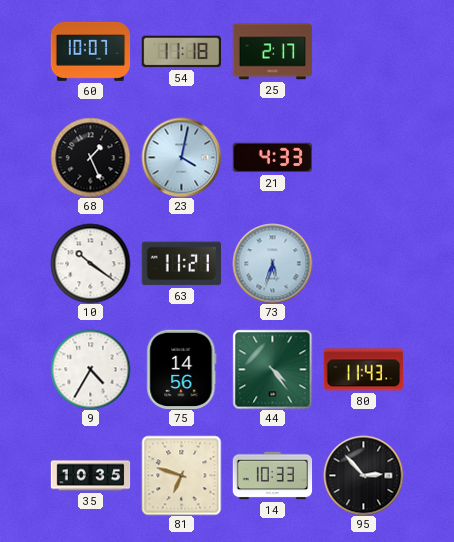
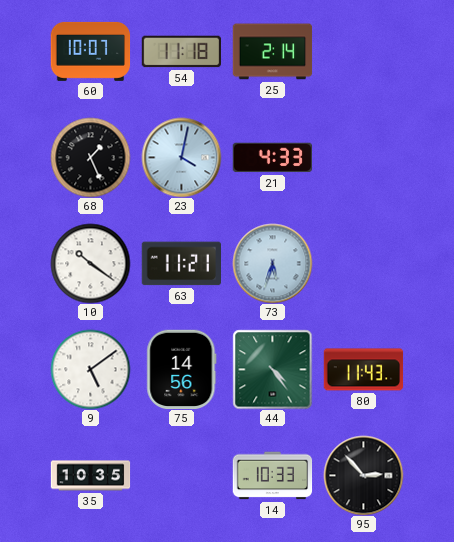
25: 2:17 -> 2:14
9: 4:35 -> 5:09
81: 6:48 -> none
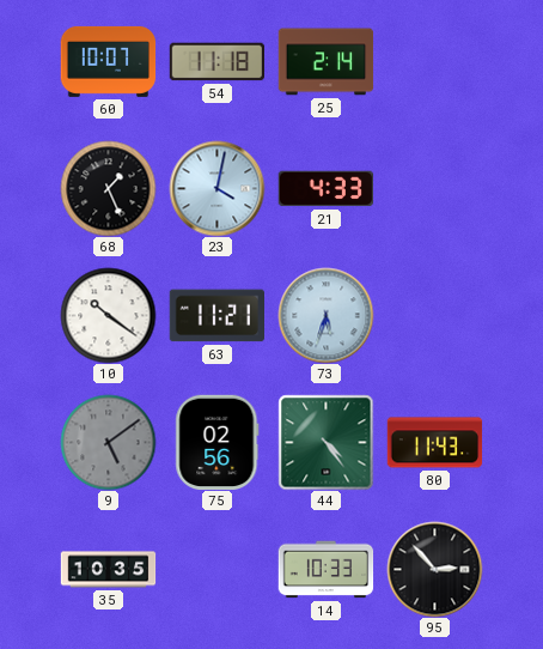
9 dial: white -> grey
75: 14:56 -> 02:56
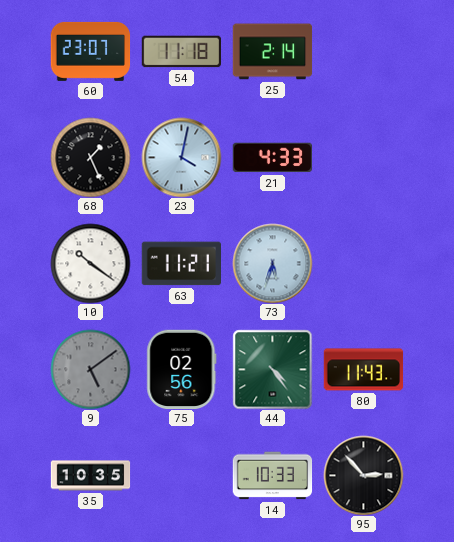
60: 10:07 -> 23:07
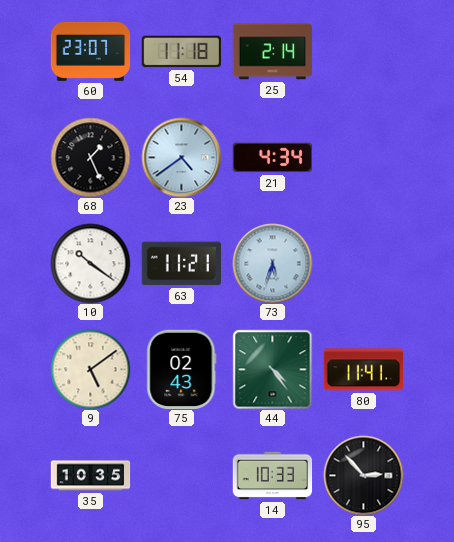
23: 4:02 -> 4:39
21: 4:33 -> 4:34
9 dial: grey -> cream
75: 02:56 -> 02:43
80: 11:43 -> 11:41
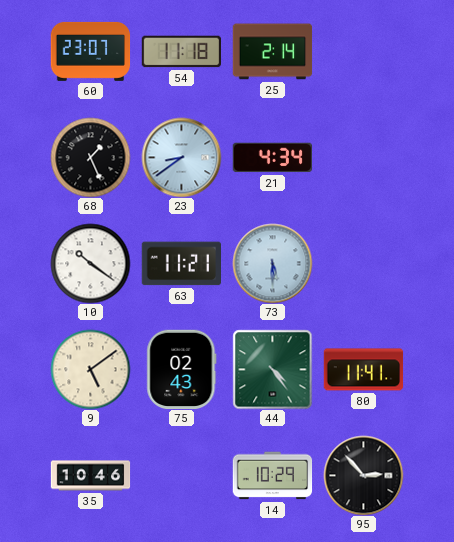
23: 4:39 -> 8:39
73: 5:33 -> 5:30
35: 10:35 -> 10:46
14: 10:33 -> 10:29
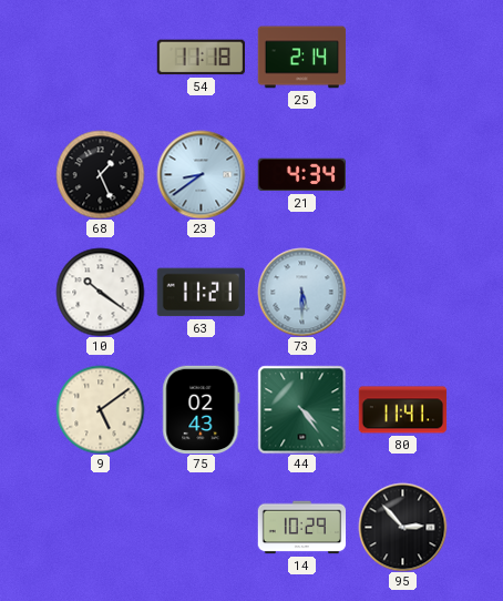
60: 23:07 -> none
35: 10:46 -> none
